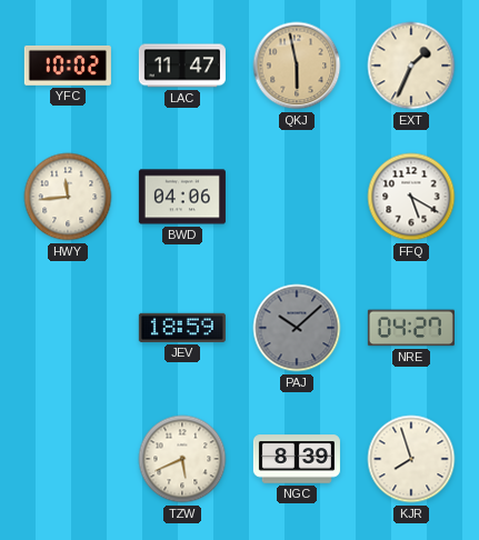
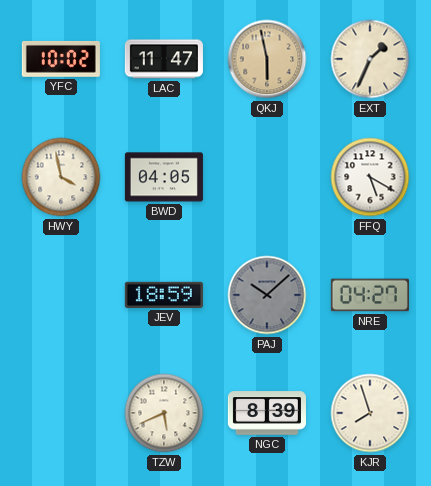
HWY: 11:44 -> 3:58
BWD: 04:06 -> 04:05
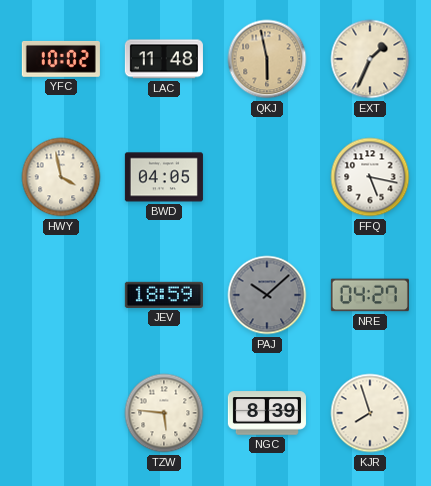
LAC: 11:47 -> 11:48
FFQ: 5:20 -> 5:17
TZW: 5:41 -> 5:46
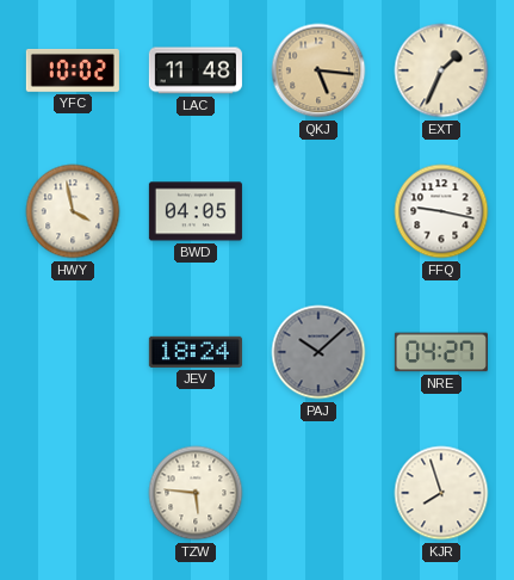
QKJ: 5:58 -> 5:16
FFQ: 5:17 -> 9:17
JEV: 18:59 -> 18:24
NGC: 8:39 -> none
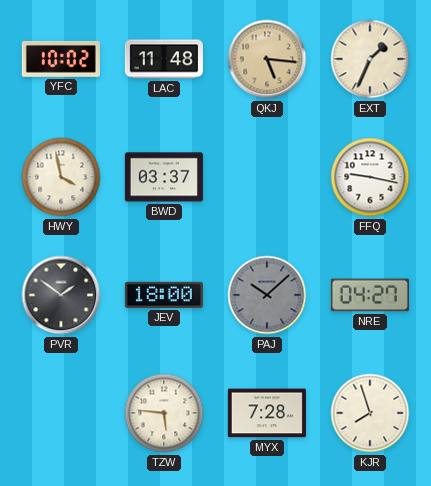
BWD: 04:05 -> 03:37
PVR: none -> 1:51
JEV: 18:24 -> 18:00
MYX: none -> 7:28
